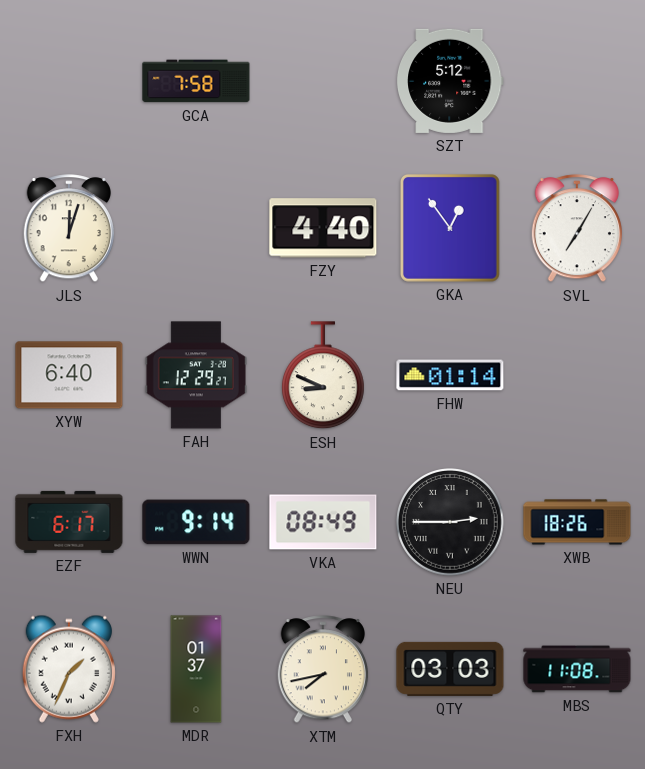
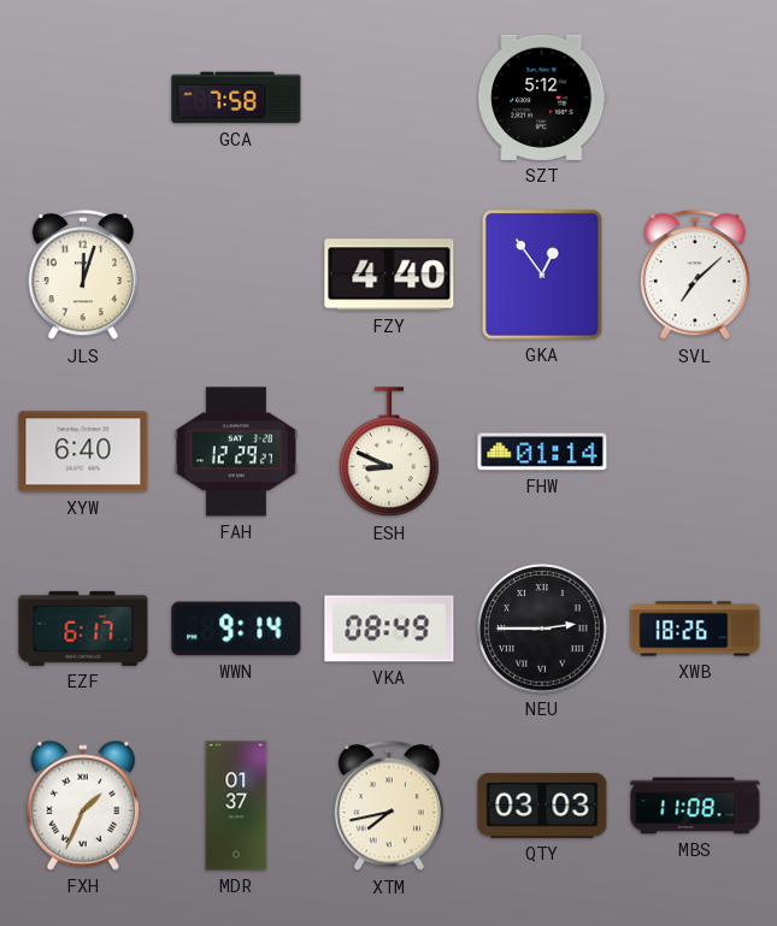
SVL: 7:05 -> 7:08
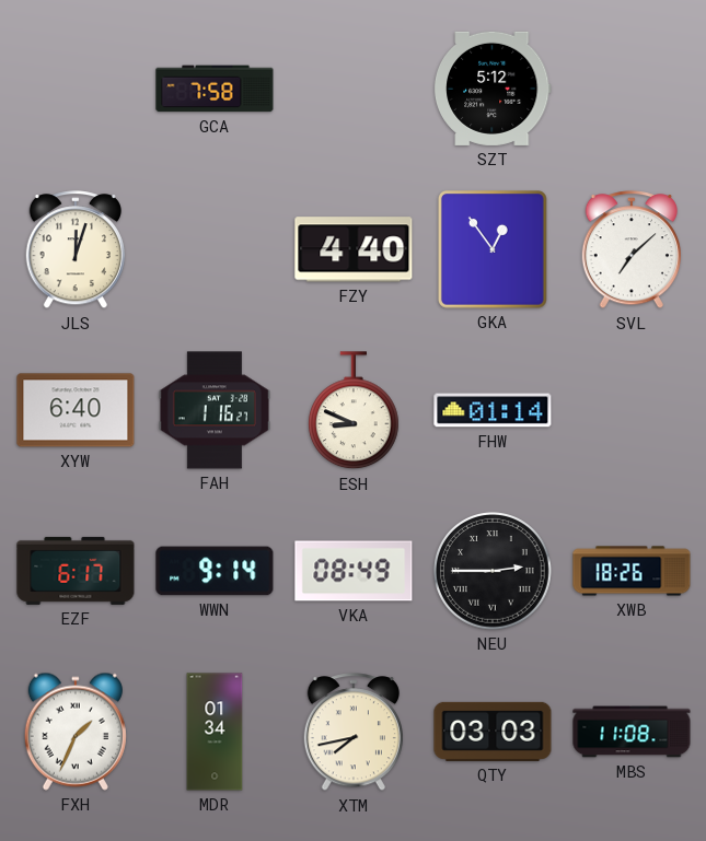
FAH: 12:29 -> 1:16
MDR: 01:37 -> 01:34
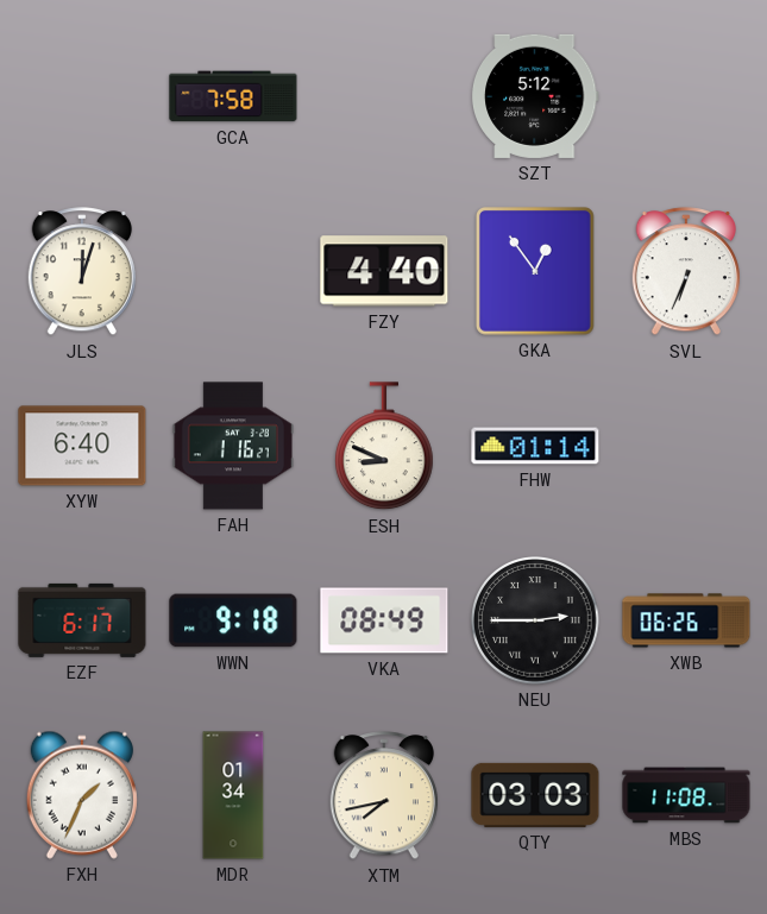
SVL: 7:08 -> 6:34
WWN: 9:14 -> 9:18
XWB: 18:26 -> 06:26
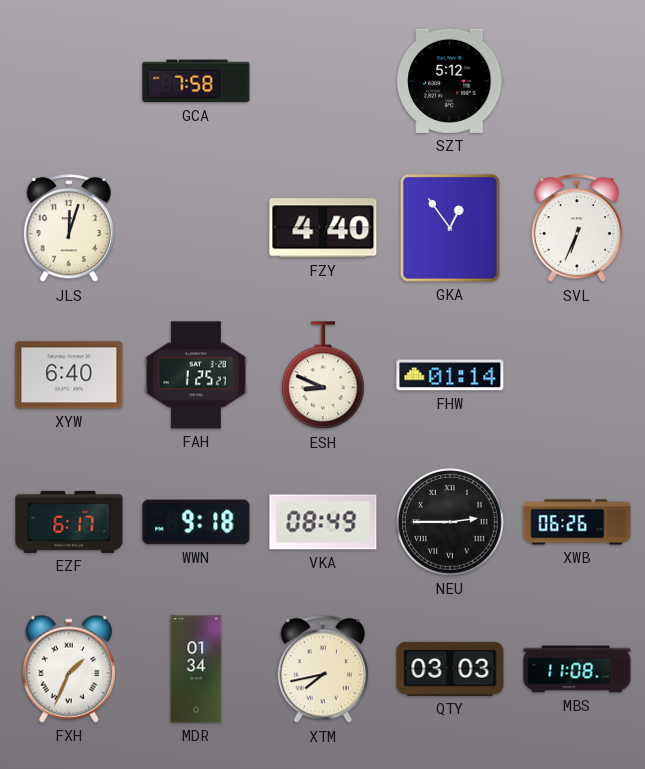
FAH: 1:16 -> 1:25
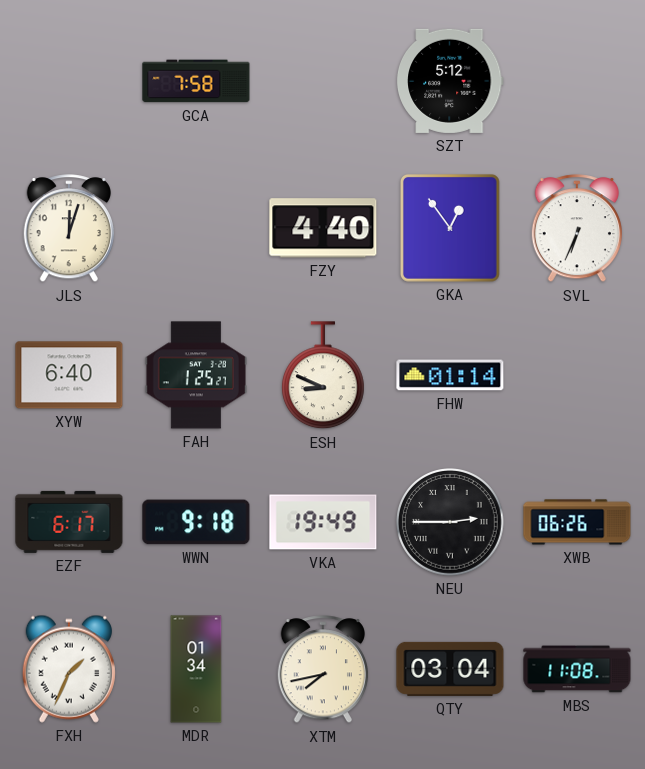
VKA: 08:49 -> 19:49
QTY: 03:03 -> 03:04
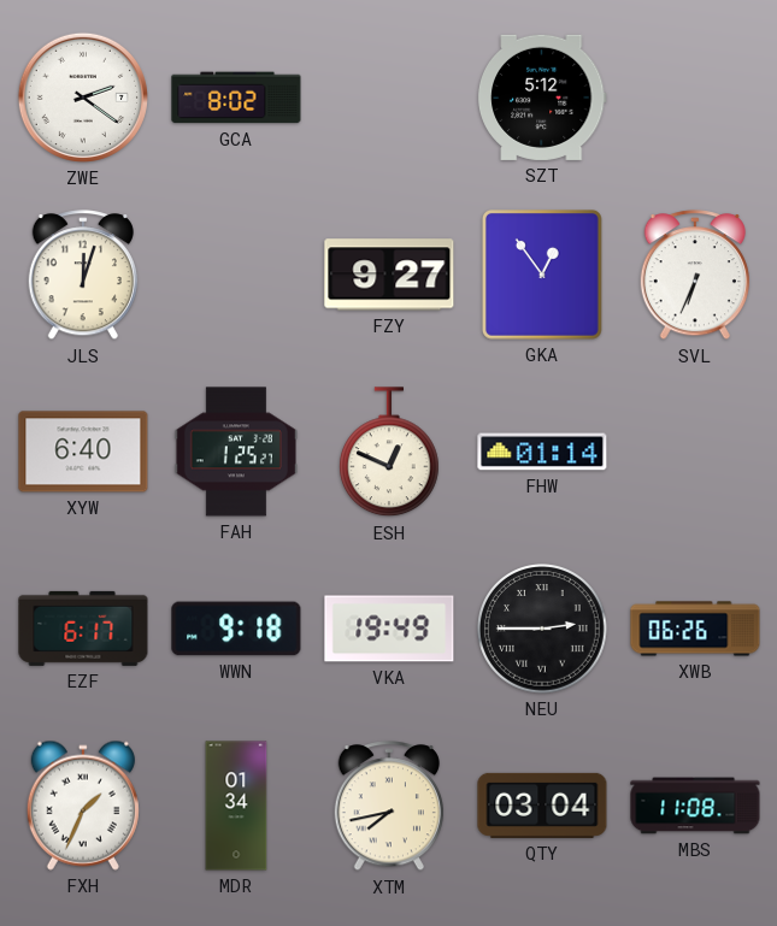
ZWE: none -> 2:21
GCA: 7:58 -> 8:02
FZY: 4:40 -> 9:27
ESH: 8:49 -> 12:49
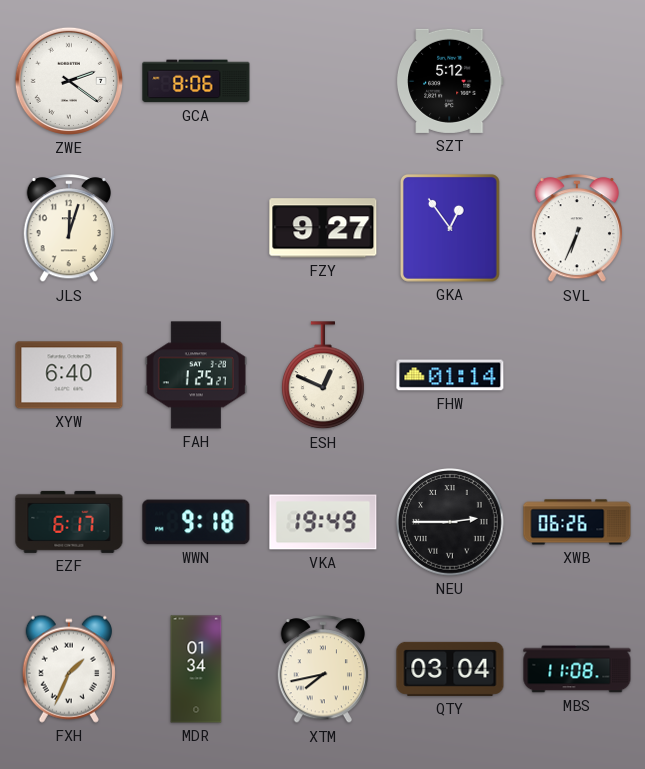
GCA: 8:02 -> 8:06
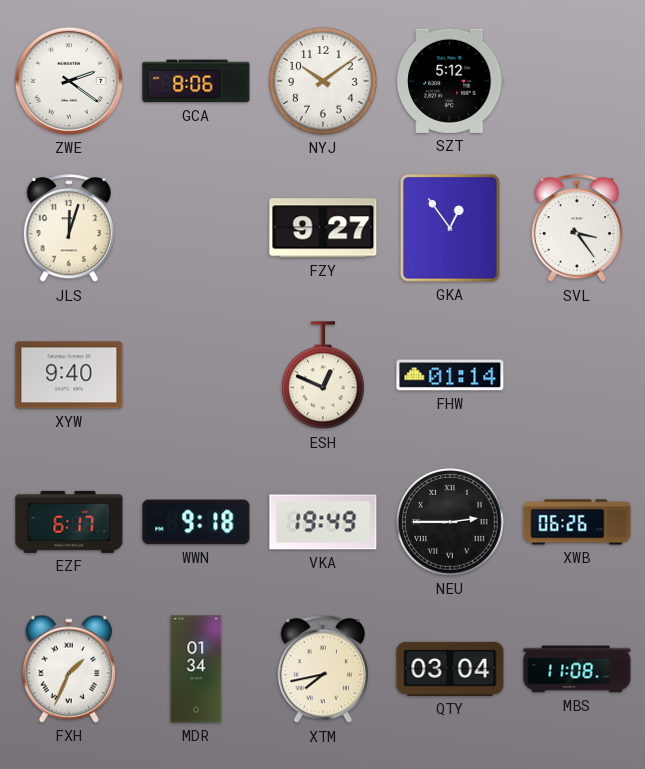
NYJ: none -> 10:09
SVL: 6:34 -> 3:24
XYW: 6:40 -> 9:40
FAH: 1:25 -> none
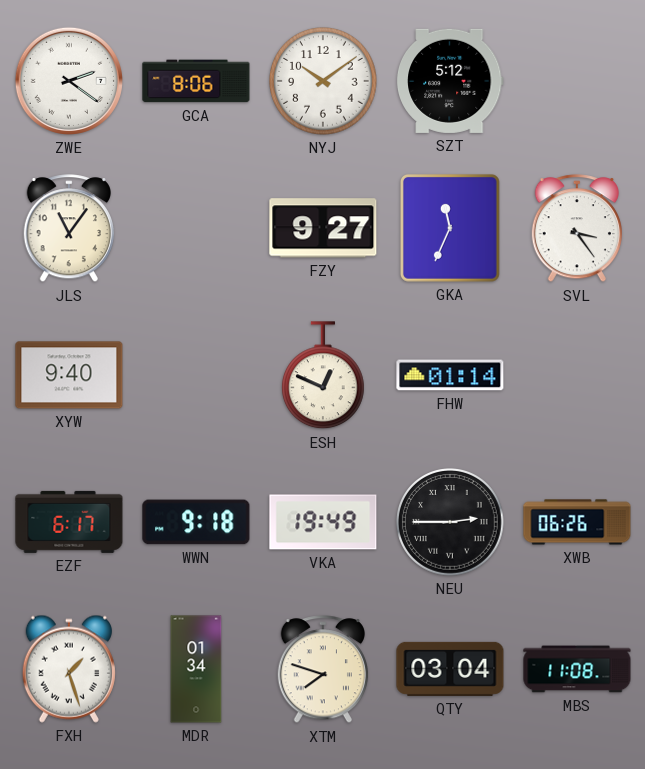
JLS: 12:03 -> 11:06
GKA: 12:54 -> 11:34
FXH: 1:34 -> 1:27
XTM: 7:43 -> 7:48
